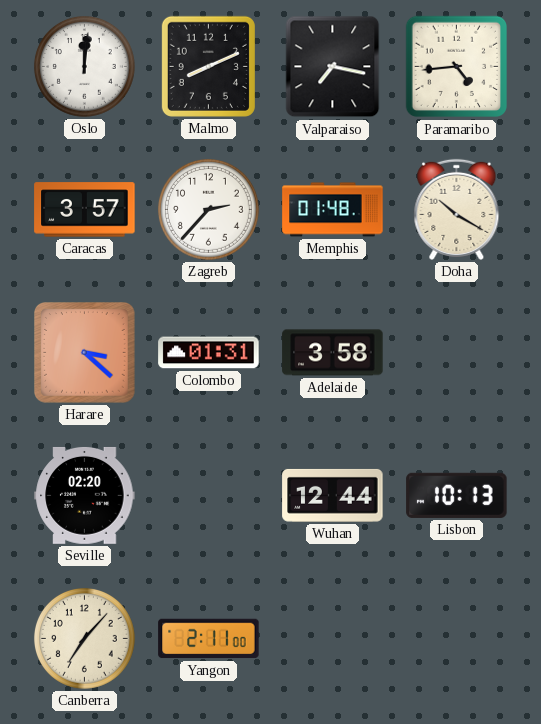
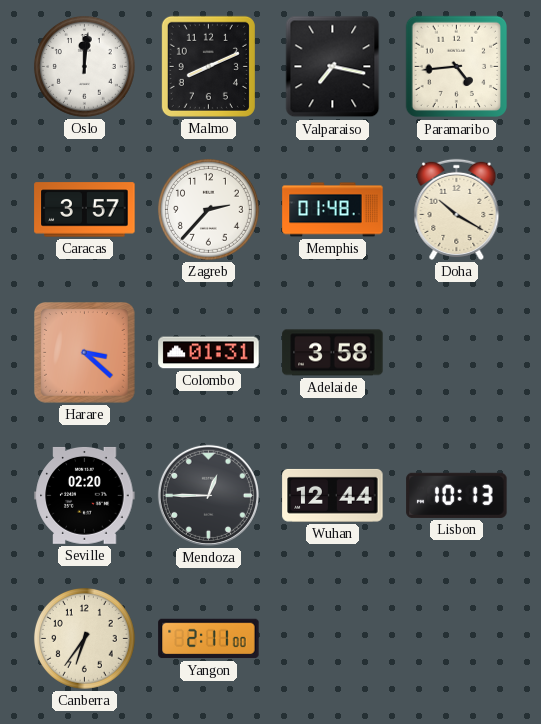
Mendoza: none -> 12:45
Canberra: 7:07 -> 6:36
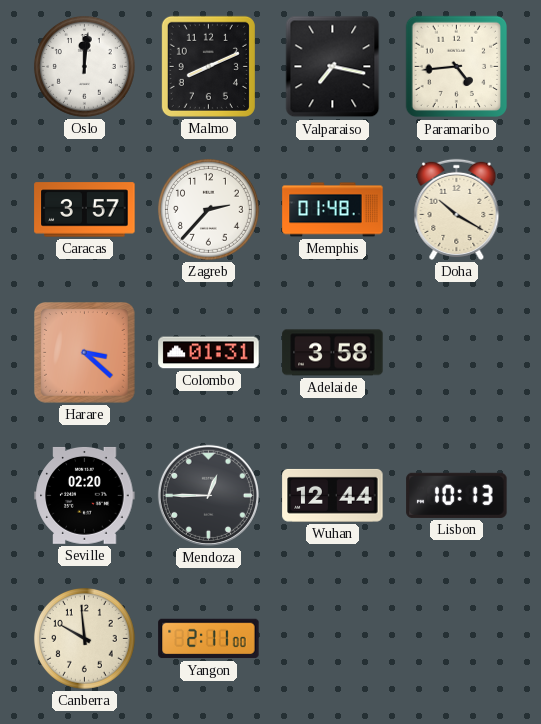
Canberra: 6:36 -> 9:59
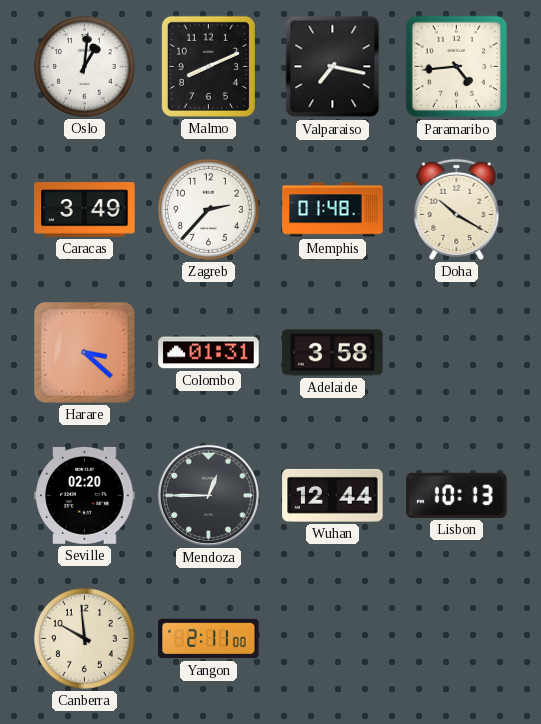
Oslo: 12:01 -> 1:01
Caracas: 3:57 -> 3:49
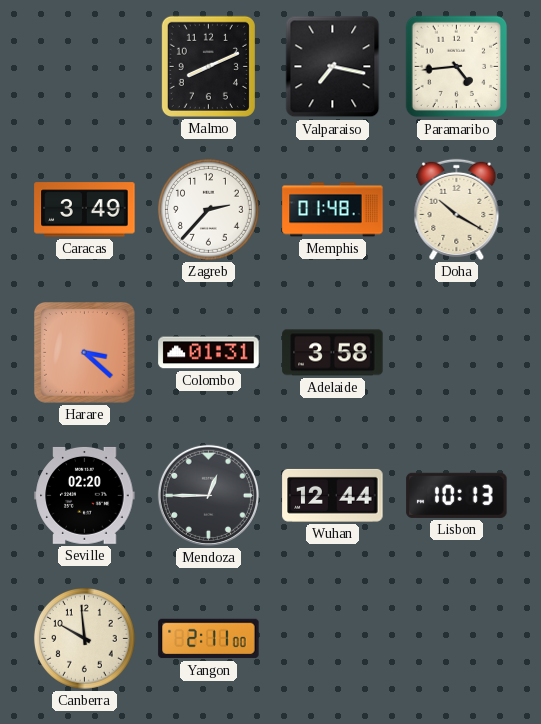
Oslo: 1:01 -> none
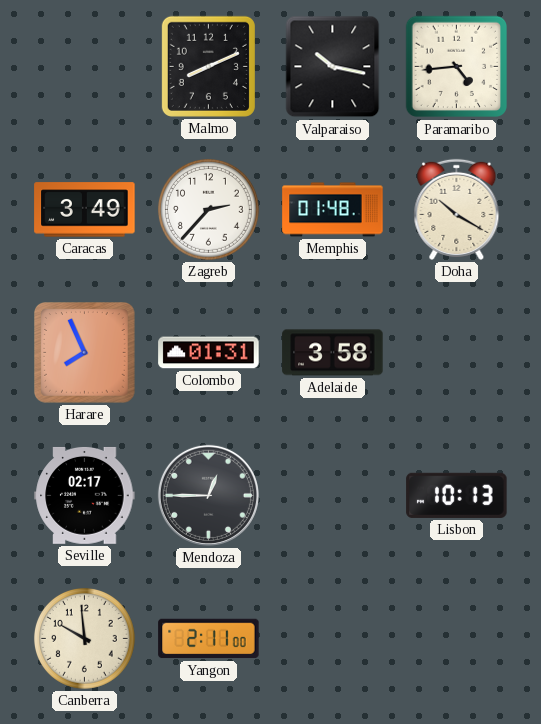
Valparaiso: 7:17 -> 10:17
Harare: 3:22 -> 7:56
Seville: 02:20 -> 02:17
Wuhan: 12:44 -> none
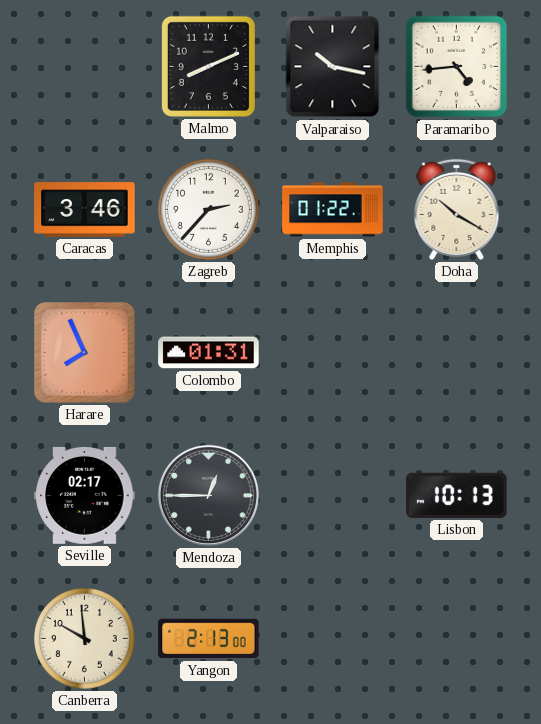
Caracas: 3:49 -> 3:46
Memphis: 01:48 -> 01:22
Adelaide: 3:58 -> none
Yangon: 2:11 -> 2:13
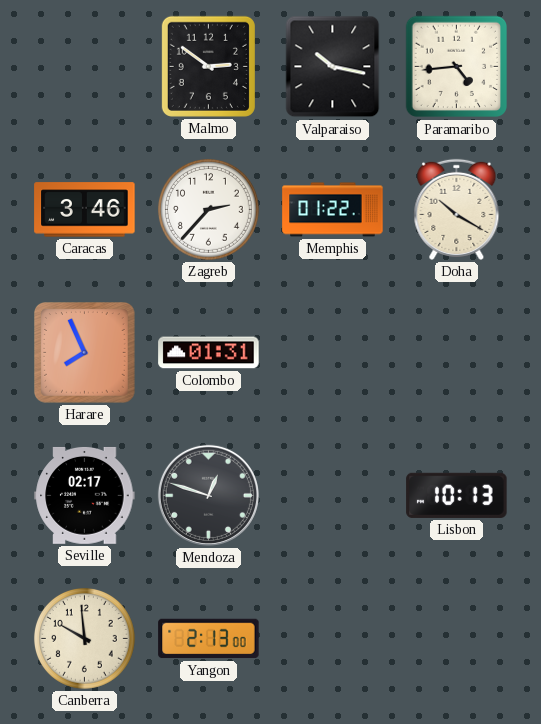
Malmo: 8:11 -> 2:51
Mendoza: 12:45 -> 12:48
